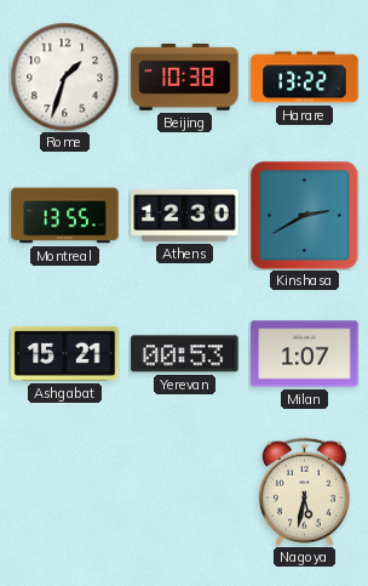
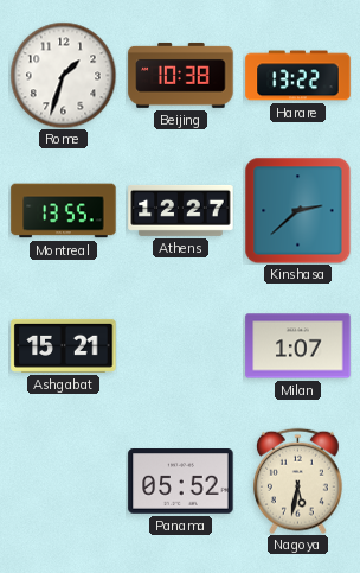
Athens: 12:30 -> 12:27
Kinshasa: 2:40 -> 2:38
Yerevan: 00:53 -> none
Panama: none -> 05:52
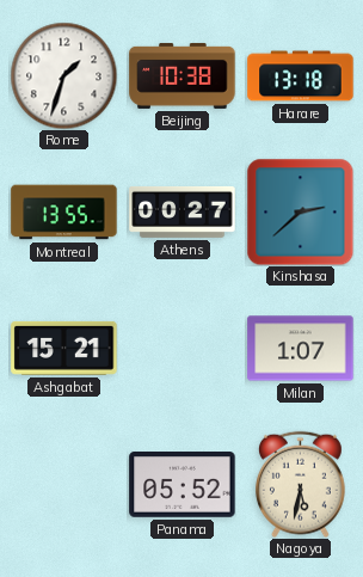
Harare: 13:22 -> 13:18
Athens: 12:27 -> 00:27
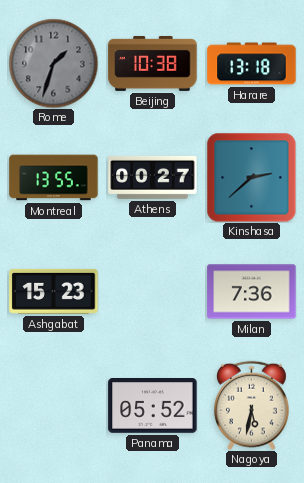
Rome dial: white -> grey
Ashgabat: 15:21 -> 15:23
Milan: 1:07 -> 7:36
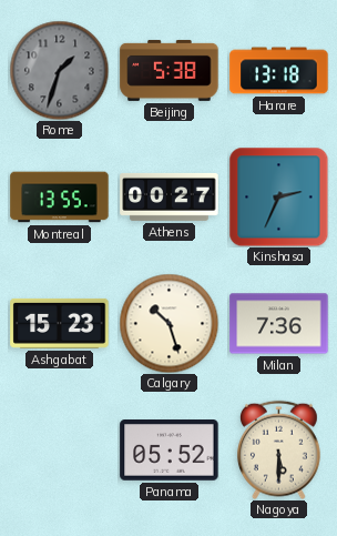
Beijing: 10:38 -> 5:38
Kinshasa: 2:38 -> 2:34
Calgary: none -> 10:27
Nagoya: 5:32 -> 5:30
